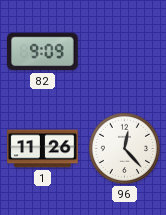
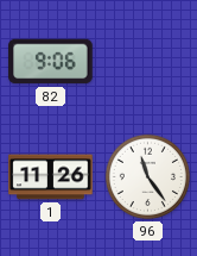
82: 9:09 -> 9:06
96: 12:23 -> 11:24
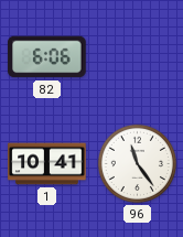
82: 9:06 -> 6:06
1: 11:26 -> 10:41
